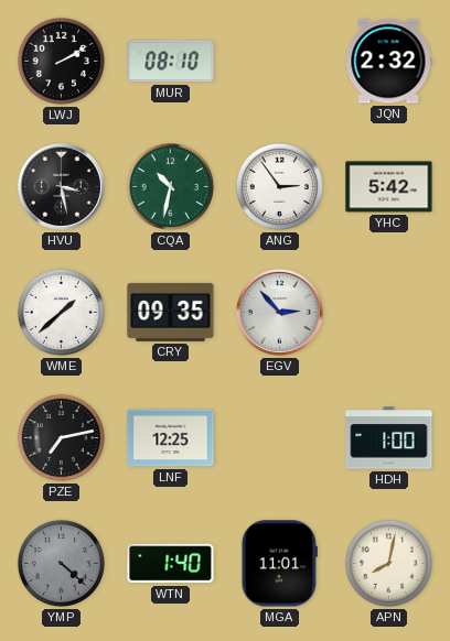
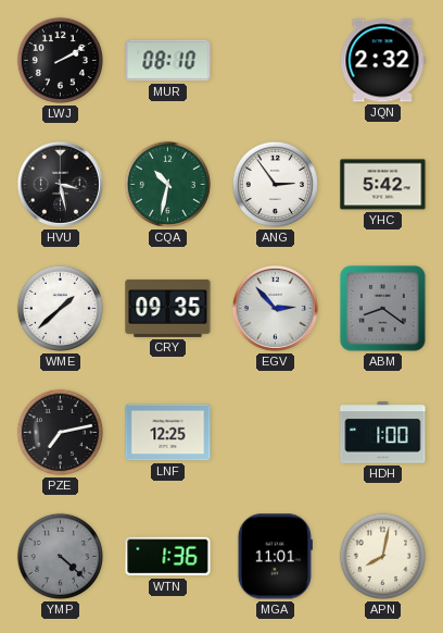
ABM: none -> 8:21
WTN: 1:40 -> 1:36
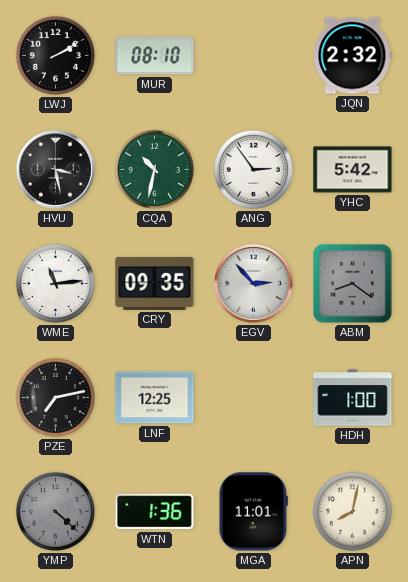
WME: 1:38 -> 11:14
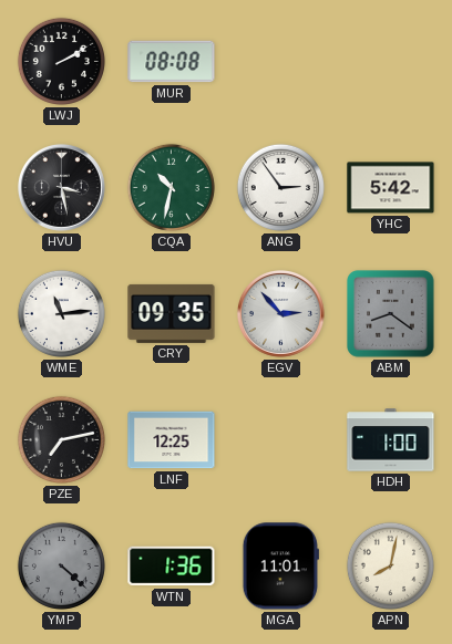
MUR: 08:10 -> 08:08
JQN: 2:32 -> none
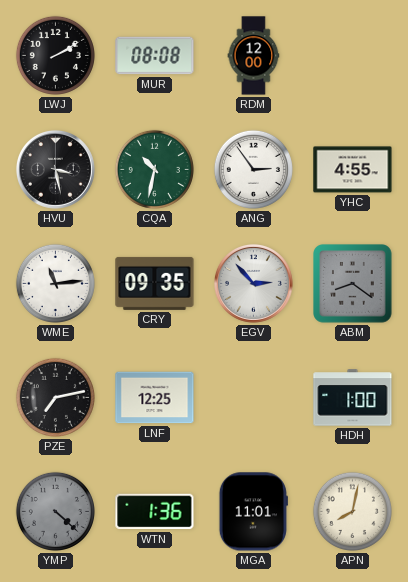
RDM: none -> 12:00
YHC: 5:42 -> 4:55
